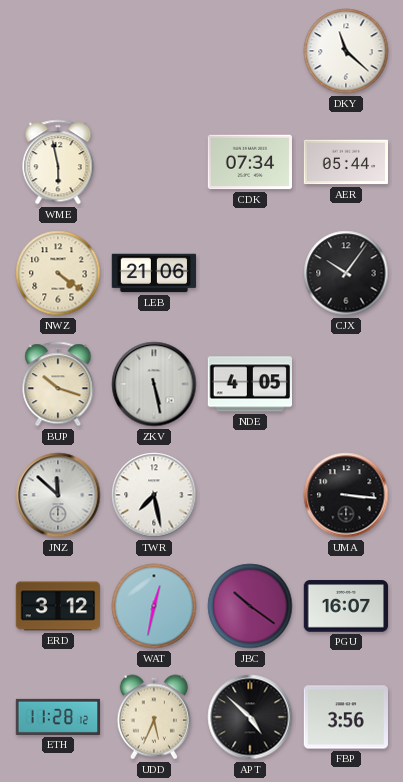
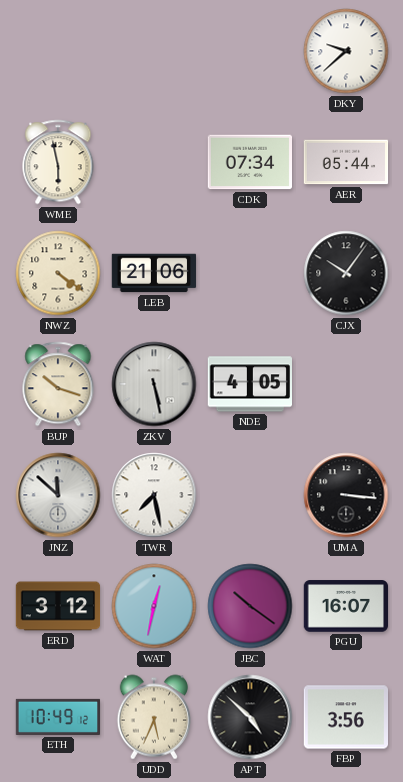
DKY: 11:22 -> 9:38
ETH: 11:28 -> 10:49
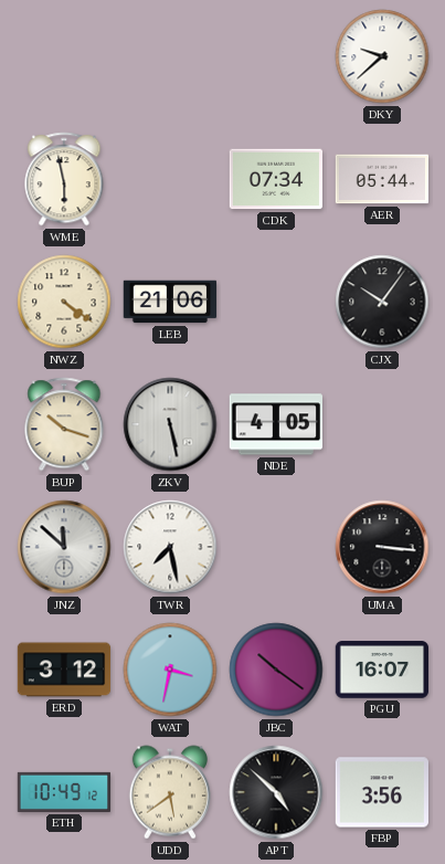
WAT: 12:32 -> 3:32
UDD: 5:34 -> 5:39
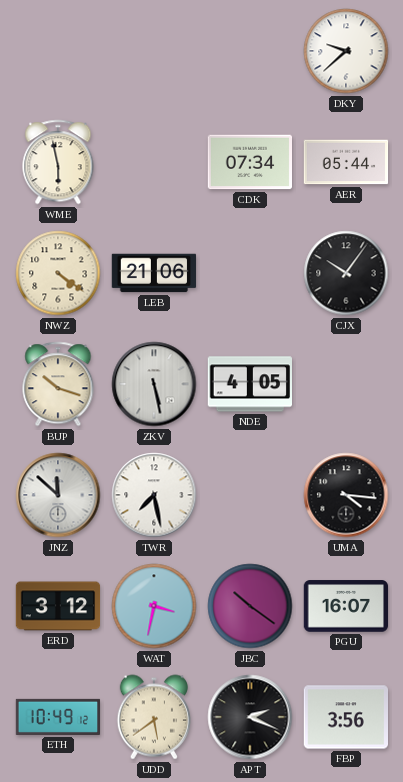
UMA: 3:16 -> 4:16
APT: 4:52 -> 2:19
